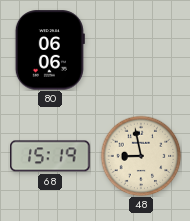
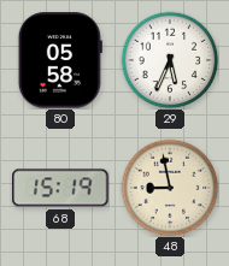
80: 06:06 -> 05:58
29: none -> 5:34
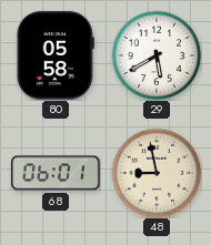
29: 5:34 -> 5:40
68: 15:19 -> 06:01
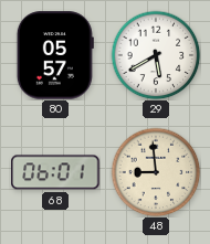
80: 05:58 -> 05:57
48: 8:58 -> 8:59
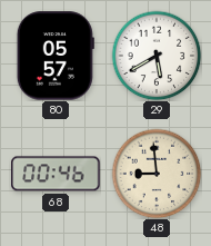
68: 06:01 -> 00:46
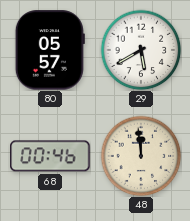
48: 8:59 -> 11:59
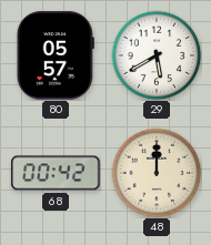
68: 00:46 -> 00:42
48: 11:59 -> 12:00
